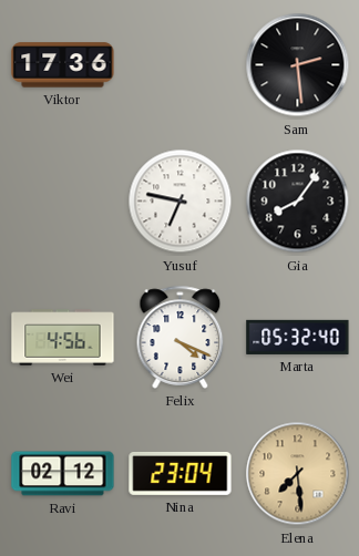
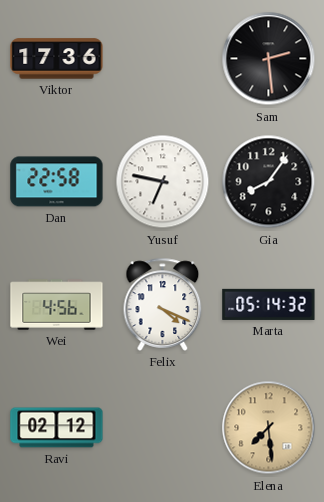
Dan: none -> 22:58
Marta: 05:32 -> 05:14
Nina: 23:04 -> none
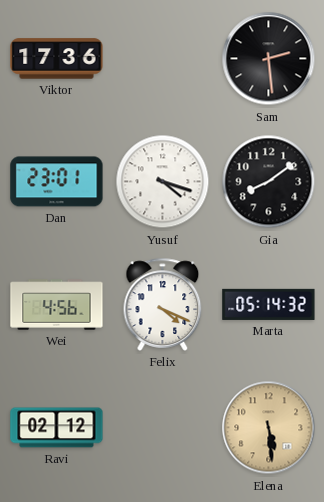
Dan: 22:58 -> 23:01
Yusuf: 6:47 -> 4:18
Gia: 8:06 -> 8:09
Elena: 7:29 -> 5:29
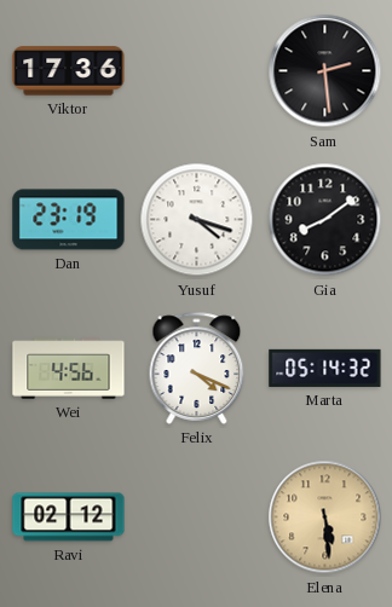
Dan: 23:01 -> 23:19
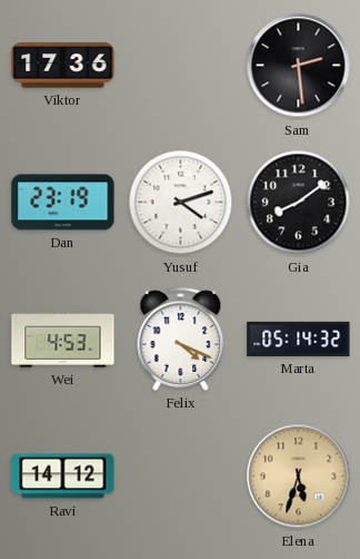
Yusuf: 4:18 -> 4:12
Wei: 4:56 -> 4:53
Ravi: 02:12 -> 14:12
Elena: 5:29 -> 5:33
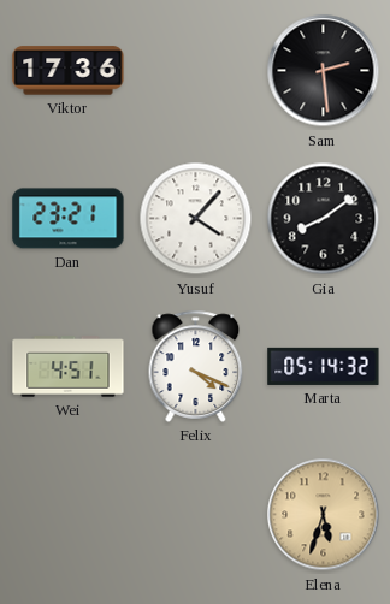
Dan: 23:19 -> 23:21
Yusuf: 4:12 -> 4:07
Wei: 4:53 -> 4:51
Ravi: 14:12 -> none
